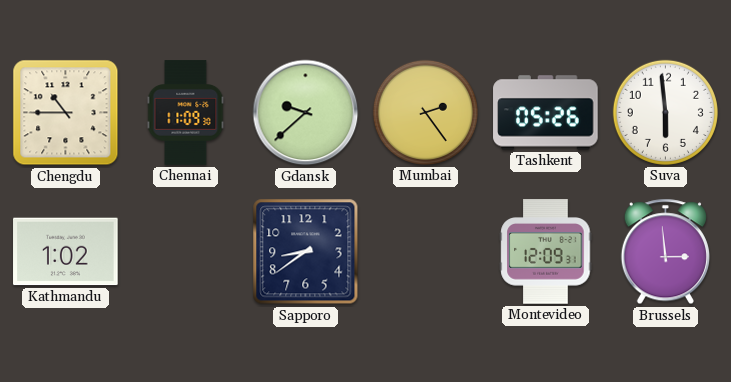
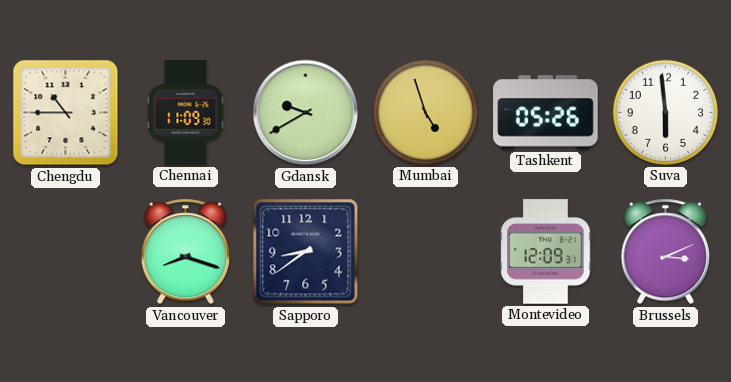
Gdansk: 9:38 -> 9:40
Mumbai: 2:24 -> 4:57
Kathmandu: 1:02 -> none
Vancouver: none -> 8:18
Brussels: 2:59 -> 3:11
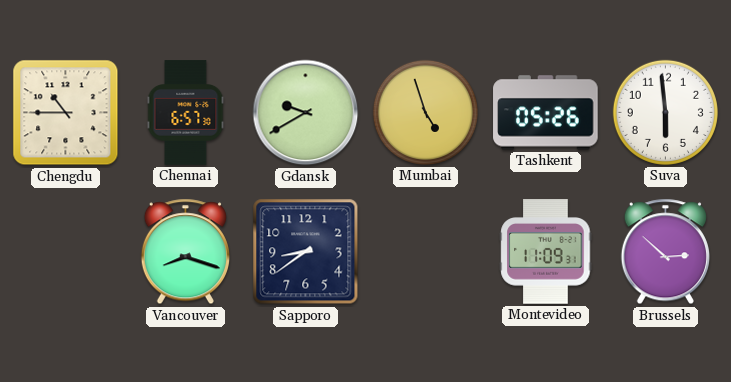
Chennai: 11:09 -> 6:57
Montevideo: 12:09 -> 11:09
Brussels: 3:11 -> 2:52
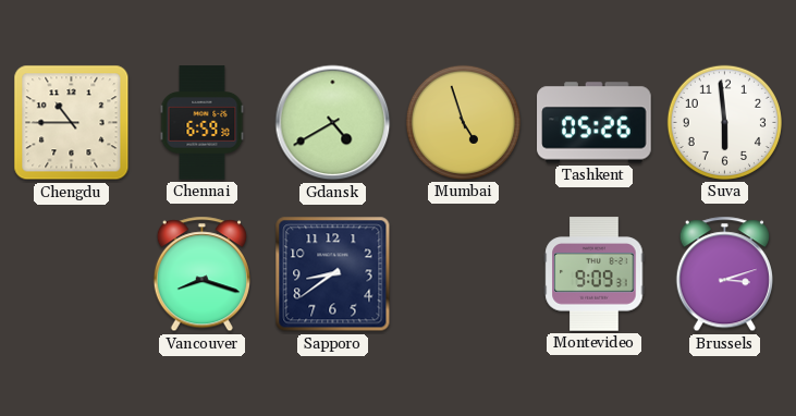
Chennai: 6:57 -> 6:59
Gdansk: 9:40 -> 4:40
Montevideo: 11:09 -> 9:09
Brussels: 2:52 -> 3:12
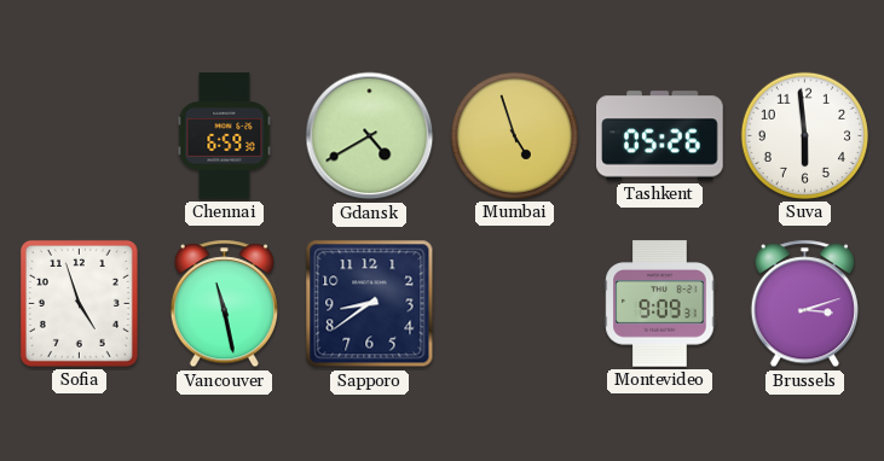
Chengdu: 10:45 -> none
Sofia: none -> 4:57
Vancouver: 8:18 -> 11:28
